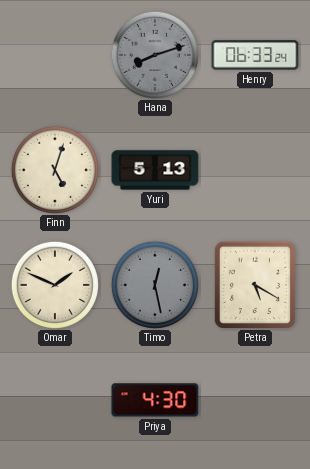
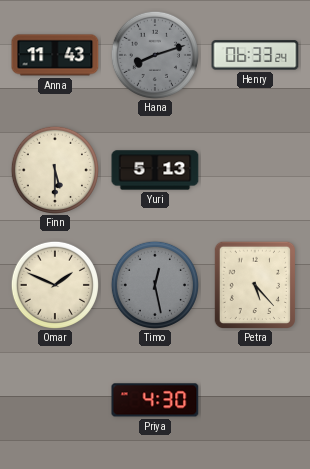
Anna: none -> 11:43
Finn: 5:03 -> 5:30
Petra: 5:20 -> 5:23
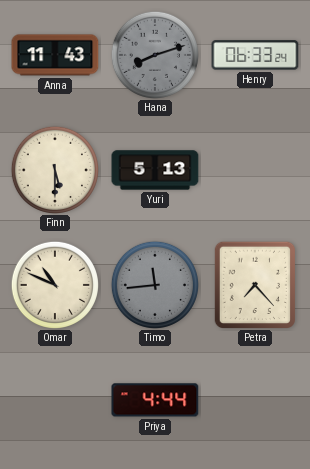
Omar: 1:49 -> 10:49
Timo: 12:28 -> 11:44
Petra: 5:23 -> 7:23
Priya: 4:30 -> 4:44
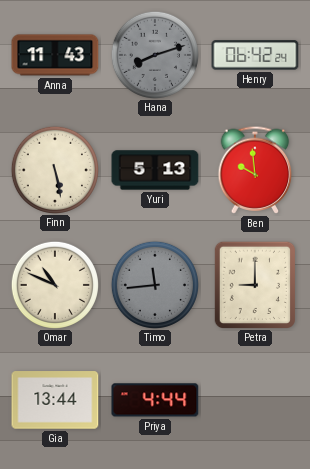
Henry: 06:33 -> 06:42
Finn: 5:30 -> 5:28
Ben: none -> 9:59
Petra: 7:23 -> 9:00
Gia: none -> 13:44
